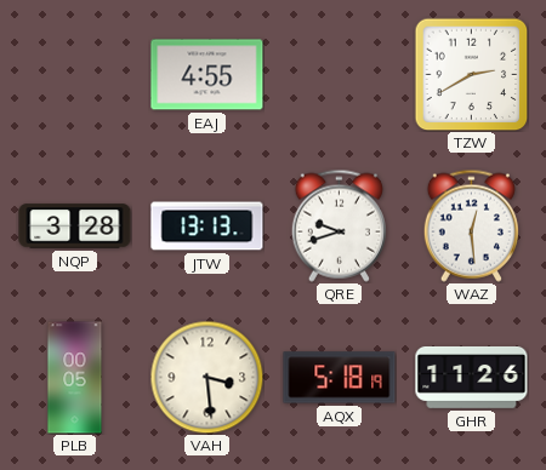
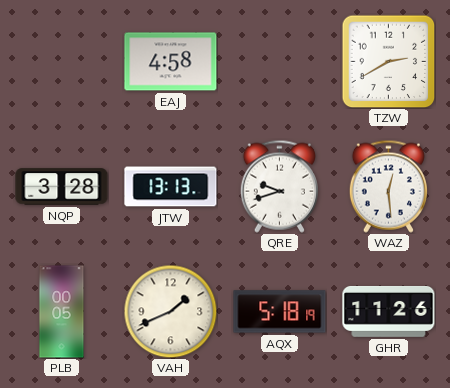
EAJ: 4:55 -> 4:58
VAH: 3:29 -> 1:41
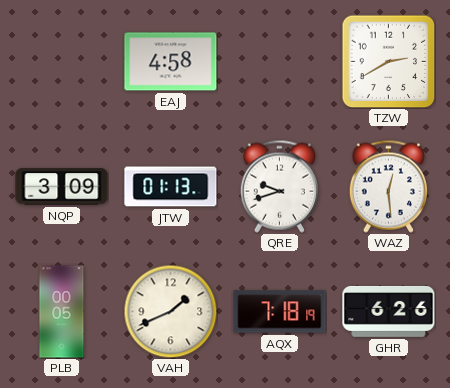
NQP: 3:28 -> 3:09
JTW: 13:13 -> 01:13
AQX: 5:18 -> 7:18
GHR: 11:26 -> 6:26
